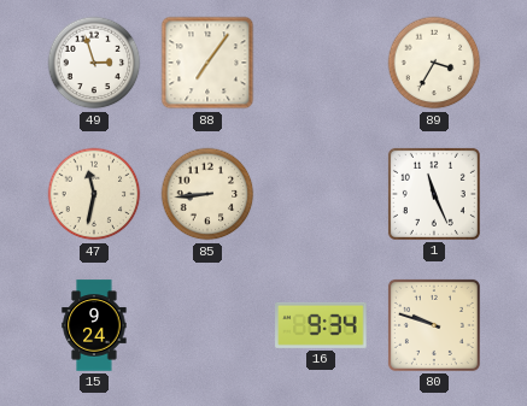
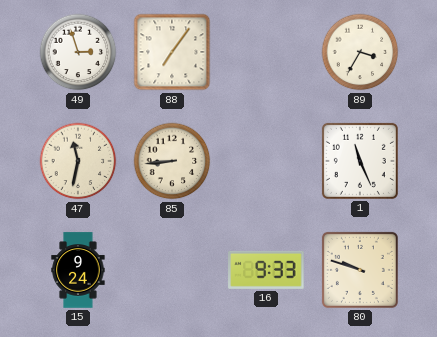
16: 9:34 -> 9:33
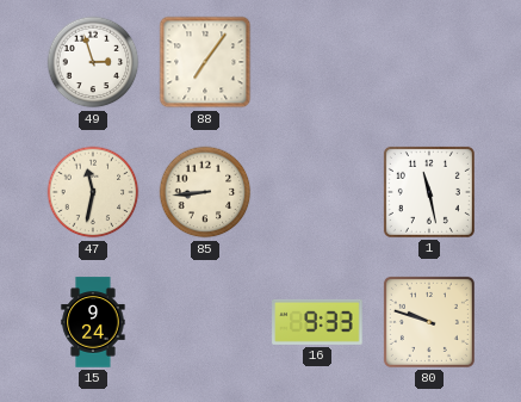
89: 3:35 -> none
1: 11:26 -> 11:28
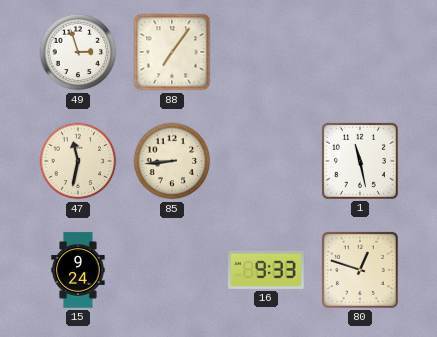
80: 9:48 -> 12:48
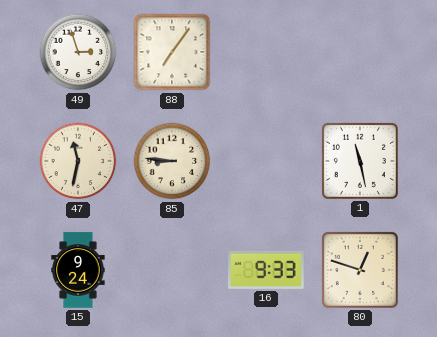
85: 8:44 -> 8:46
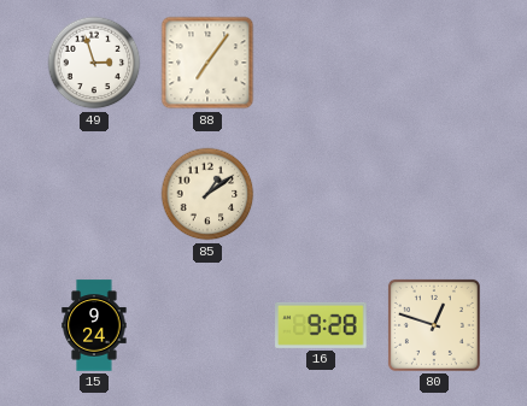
47: 11:32 -> none
85: 8:46 -> 1:09
1: 11:28 -> none
16: 9:33 -> 9:28
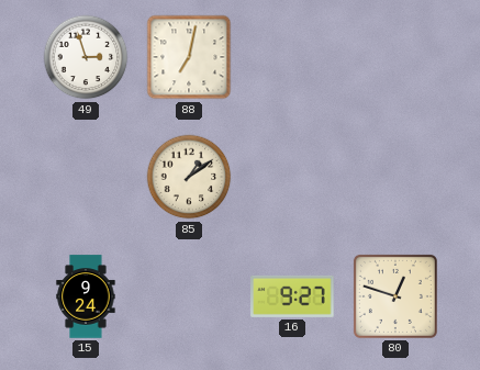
88: 7:06 -> 7:02
16: 9:28 -> 9:27
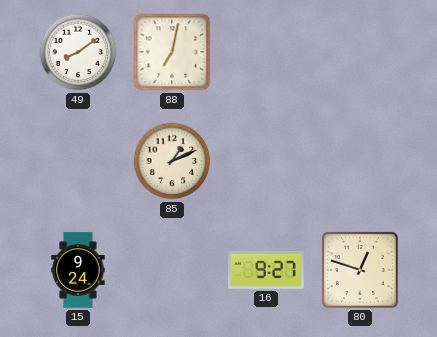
49: 2:57 -> 8:09
85: 1:09 -> 1:11
